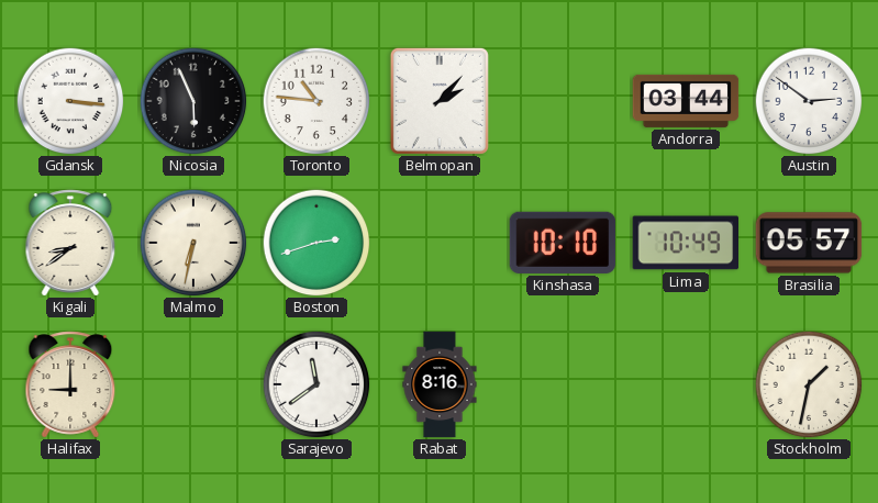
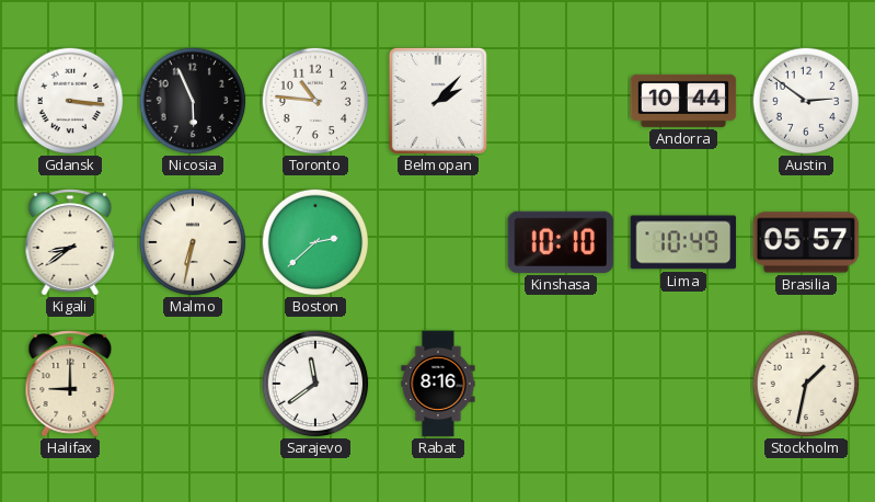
Andorra: 03:44 -> 10:44
Boston: 2:42 -> 2:38
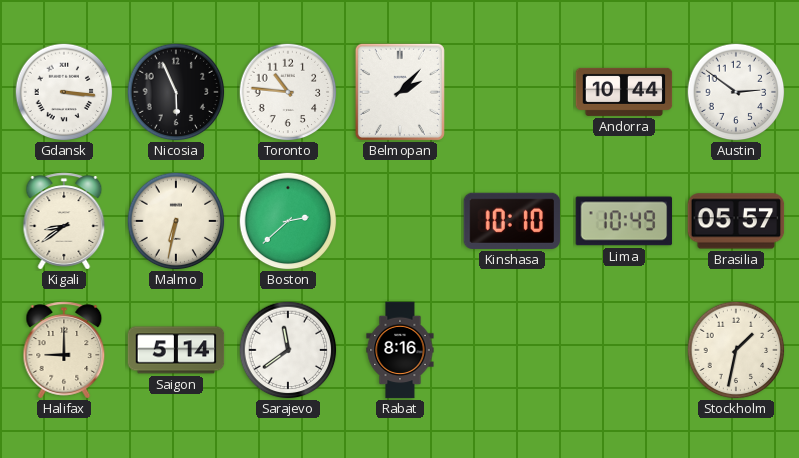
Saigon: none -> 5:14
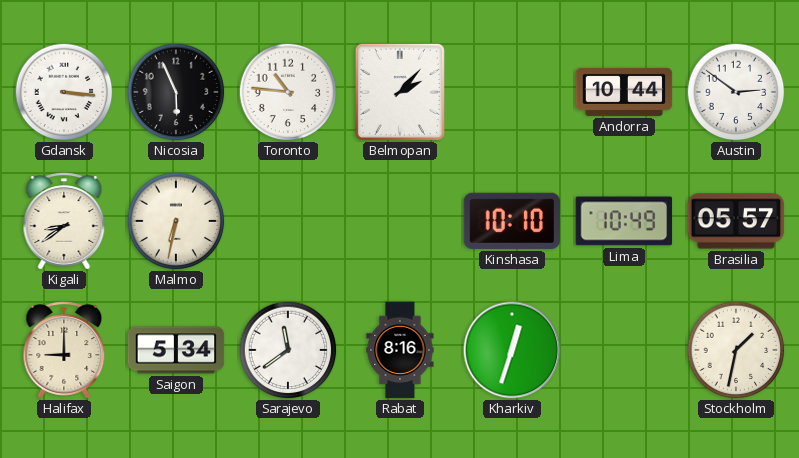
Boston: 2:38 -> none
Saigon: 5:14 -> 5:34
Kharkiv: none -> 12:33
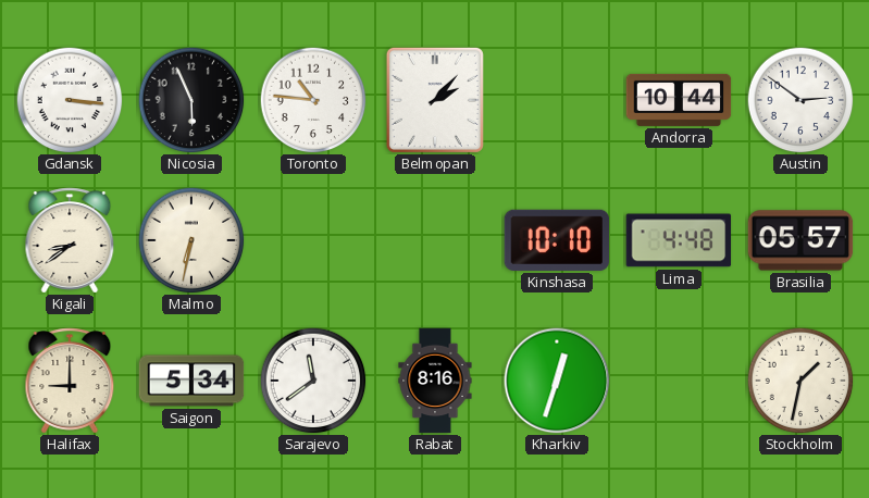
Lima: 10:49 -> 4:48
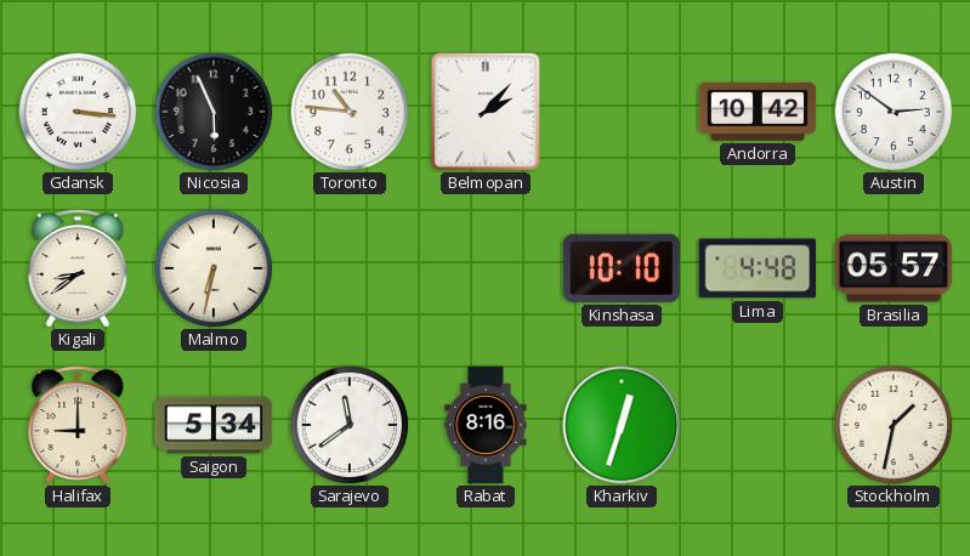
Andorra: 10:44 -> 10:42
